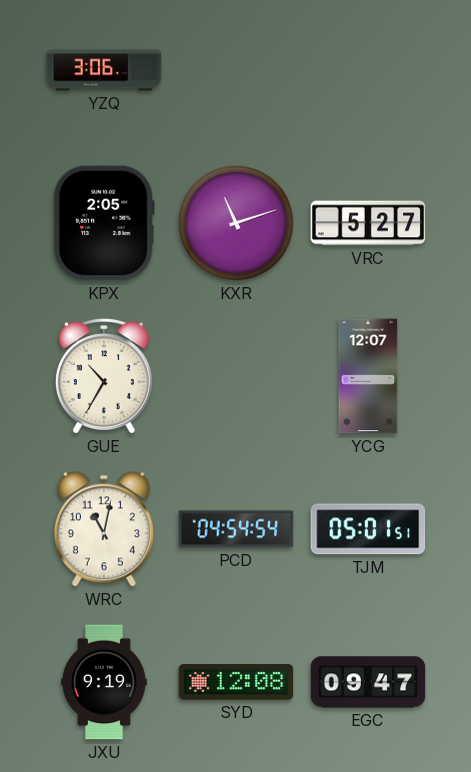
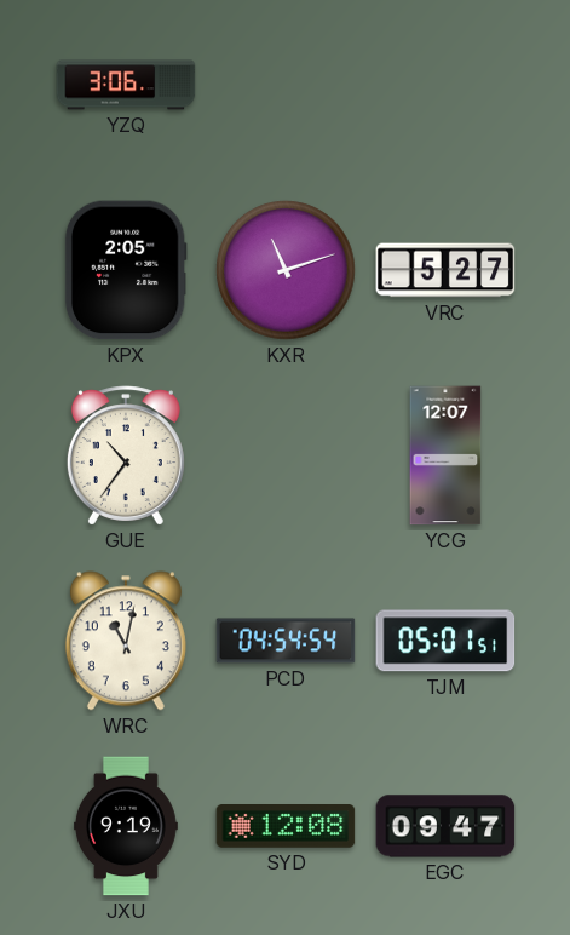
GUE: 10:35 -> 10:36
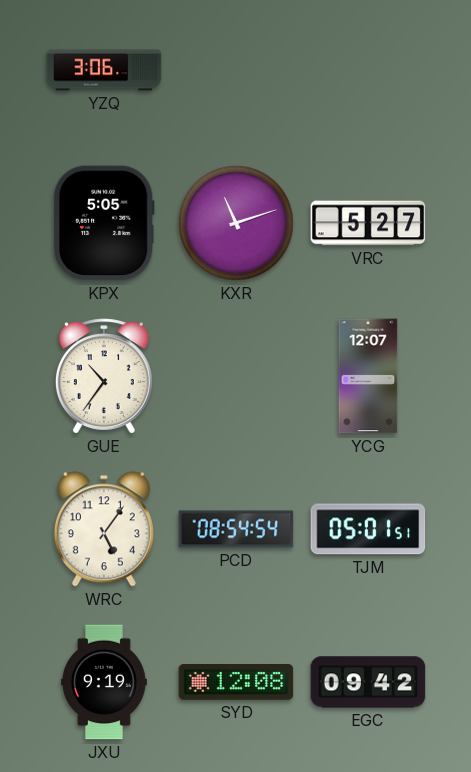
KPX: 2:05 -> 5:05
WRC: 11:02 -> 5:06
PCD: 04:54 -> 08:54
EGC: 09:47 -> 09:42
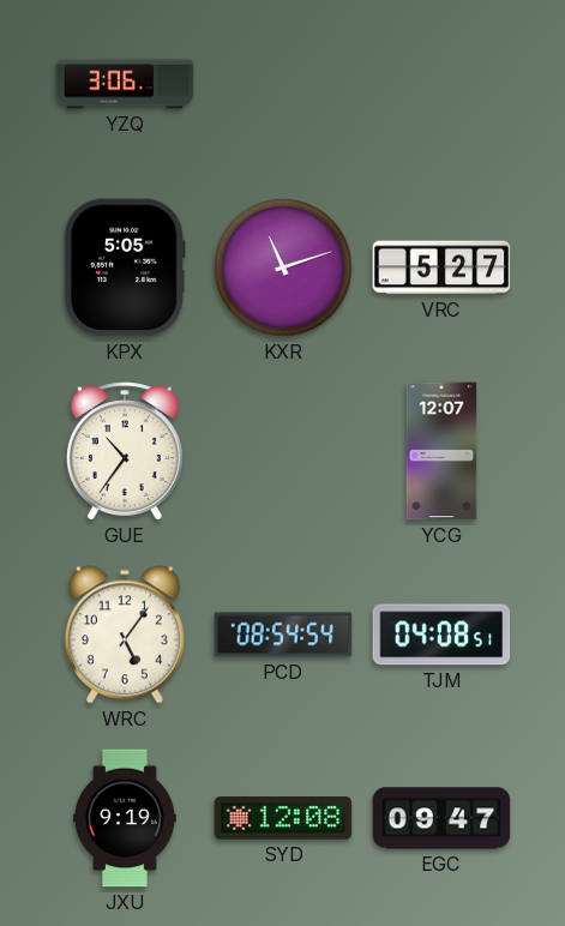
TJM: 05:01 -> 04:08
EGC: 09:42 -> 09:47
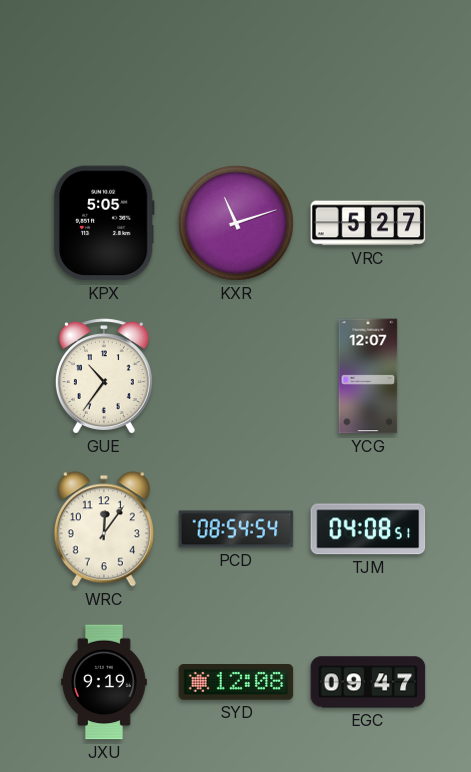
YZQ: 3:06 -> none
WRC: 5:06 -> 12:06
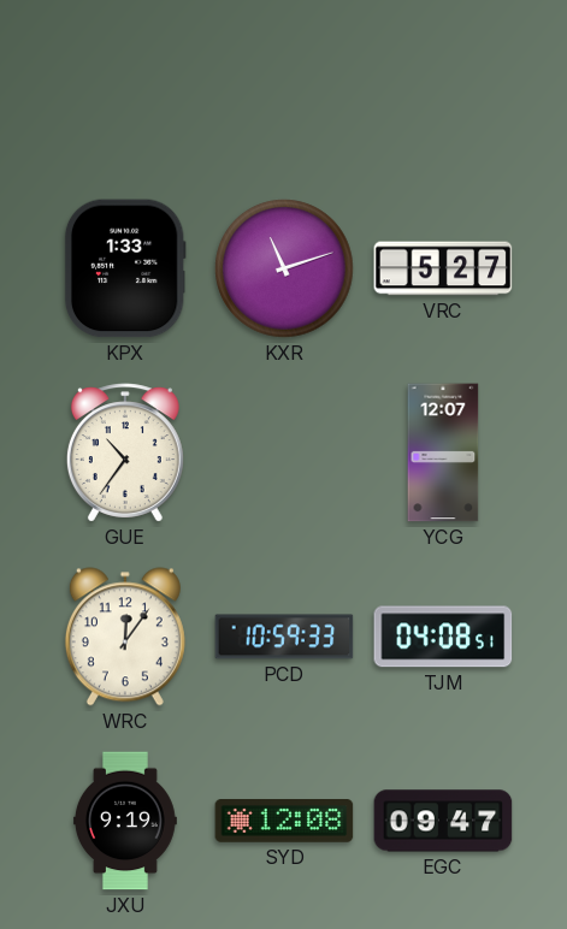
KPX: 5:05 -> 1:33
PCD: 08:54 -> 10:59
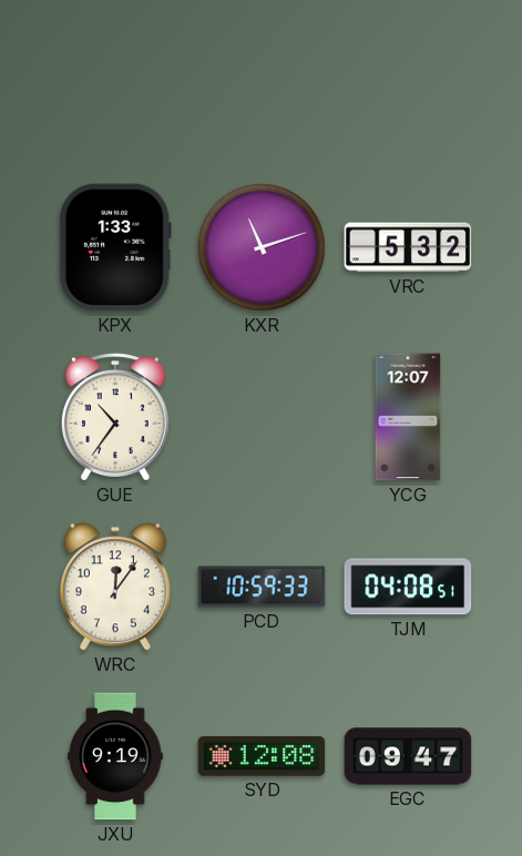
VRC: 5:27 -> 5:32
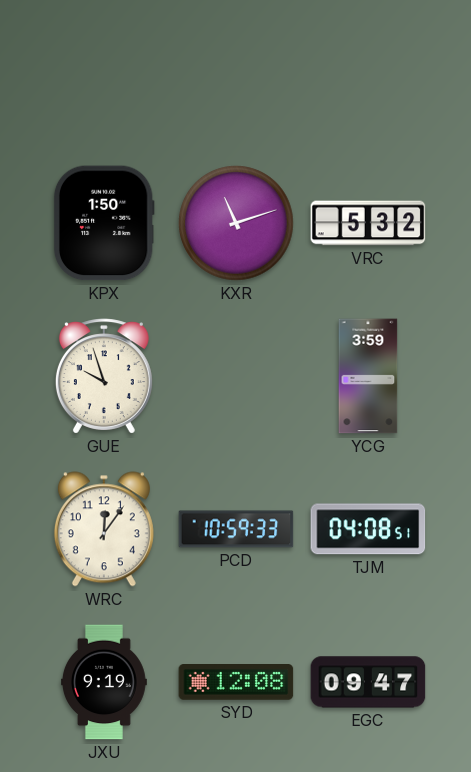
KPX: 1:33 -> 1:50
GUE: 10:36 -> 9:57
YCG: 12:07 -> 3:59
